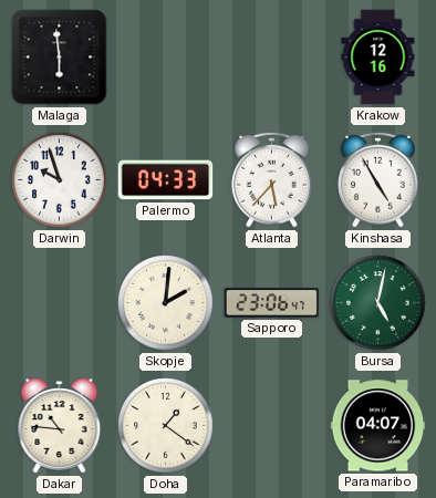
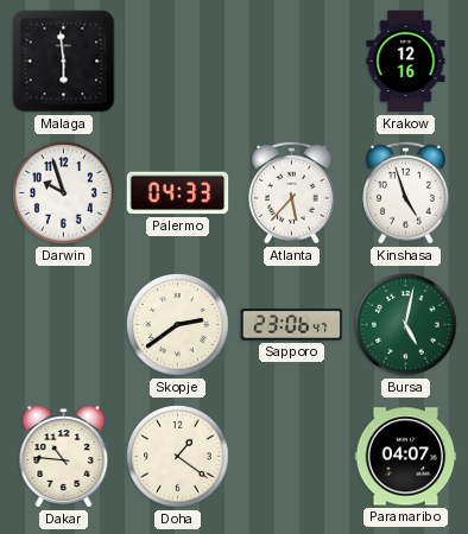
Kinshasa: 4:55 -> 4:57
Skopje: 2:01 -> 2:39
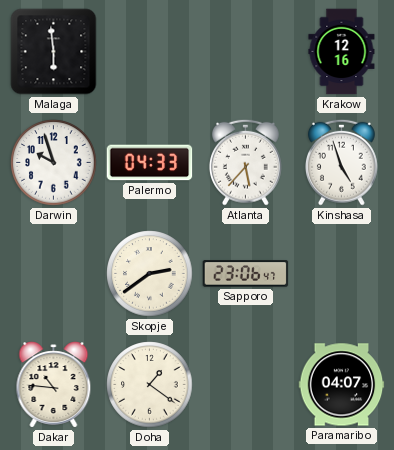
Bursa: 5:02 -> none
